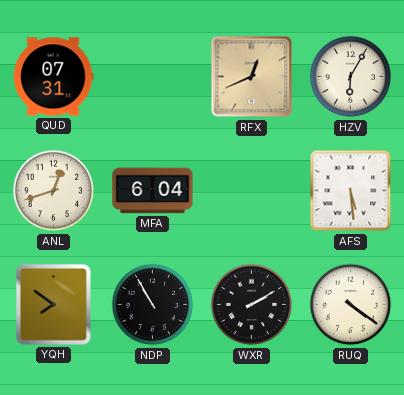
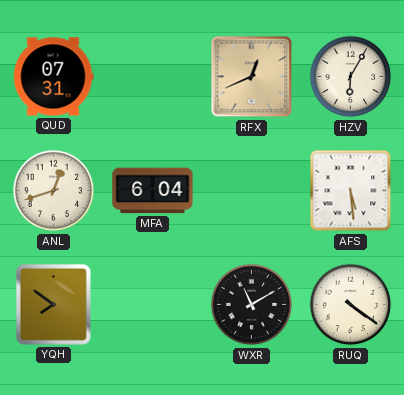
NDP: 10:55 -> none
WXR: 2:10 -> 11:10
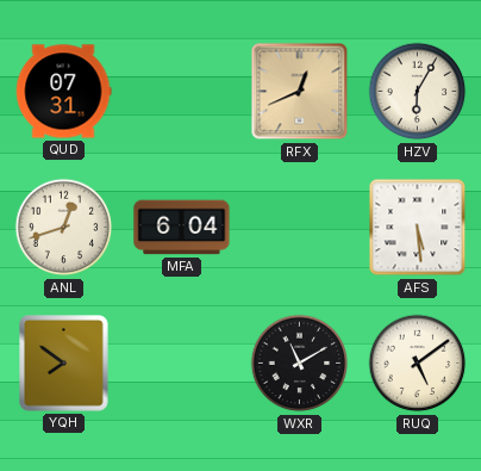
RUQ: 4:21 -> 5:09
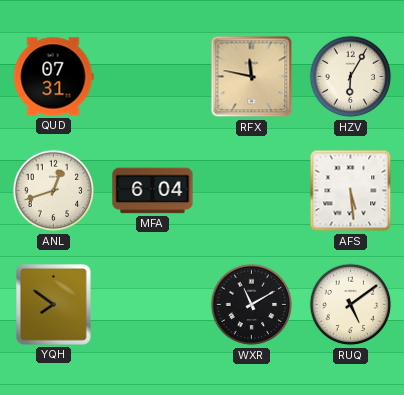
RFX: 12:41 -> 11:47
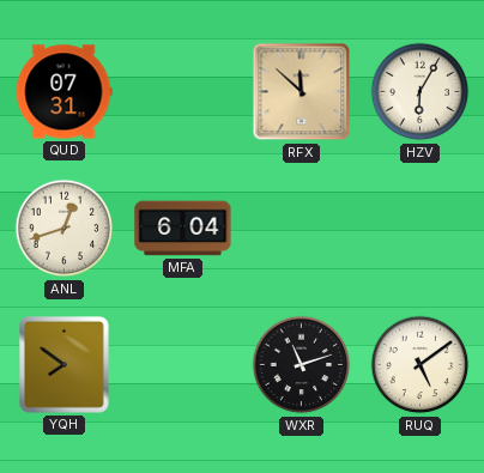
RFX: 11:47 -> 11:52
AFS: 5:29 -> none
WXR: 11:10 -> 11:12
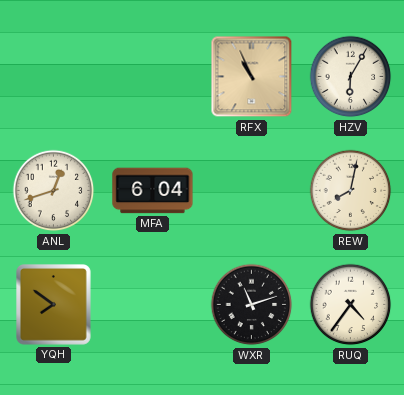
QUD: 07:31 -> none
RFX: 11:52 -> 10:56
REW: none -> 8:02
RUQ: 5:09 -> 4:36
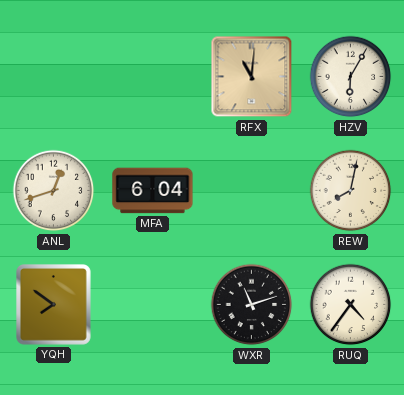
RFX: 10:56 -> 11:01
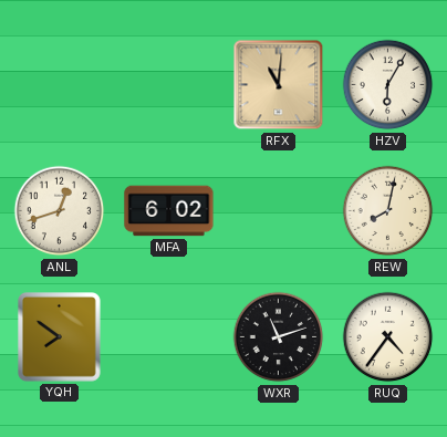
MFA: 6:04 -> 6:02
